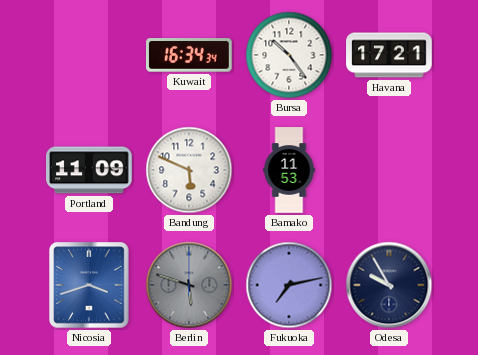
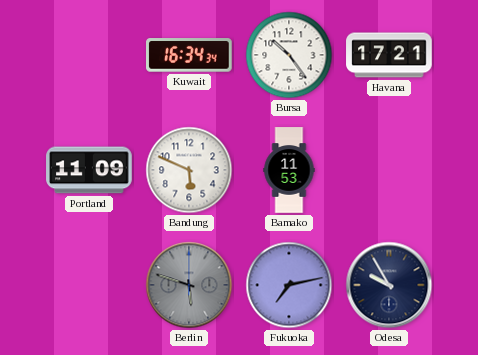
Nicosia: 3:42 -> none
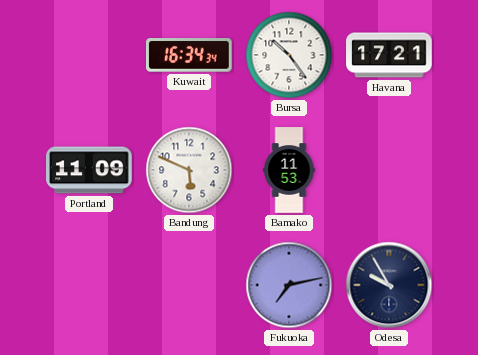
Berlin: 5:48 -> none
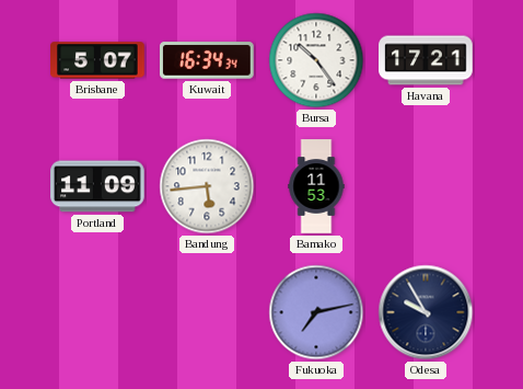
Brisbane: none -> 5:07
Bandung: 5:49 -> 5:44
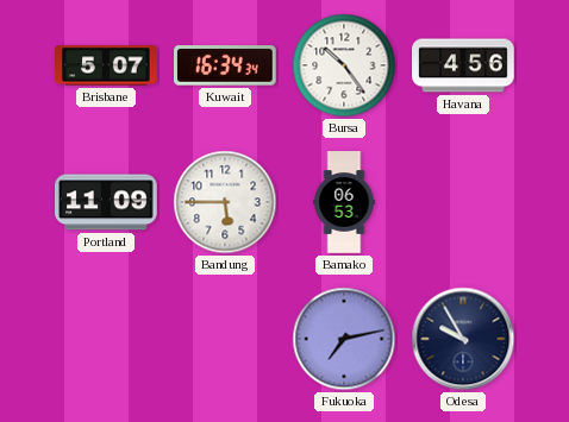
Havana: 17:21 -> 4:56
Bandung: 5:44 -> 5:45
Bamako: 11:53 -> 06:53
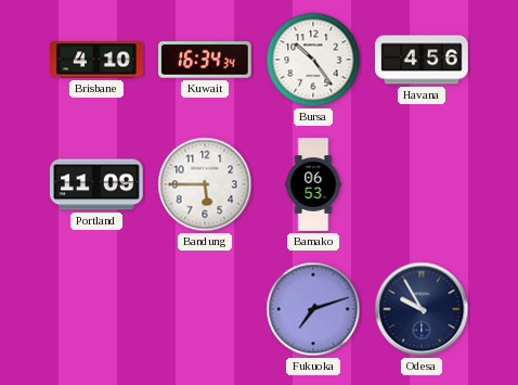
Brisbane: 5:07 -> 4:10
Fukuoka: 7:13 -> 7:12
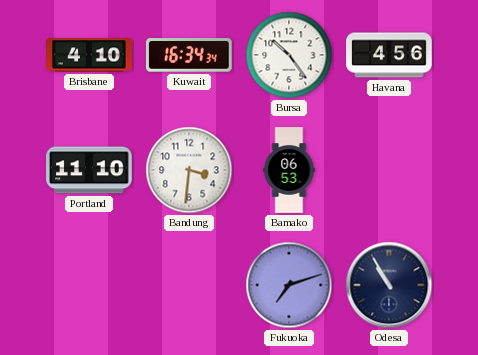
Portland: 11:09 -> 11:10
Bandung: 5:45 -> 3:31
Odesa: 9:55 -> 10:55
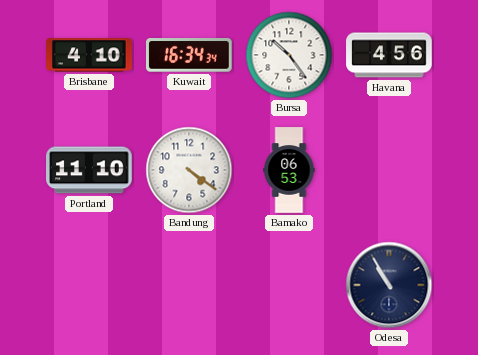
Bandung: 3:31 -> 4:21
Fukuoka: 7:12 -> none
